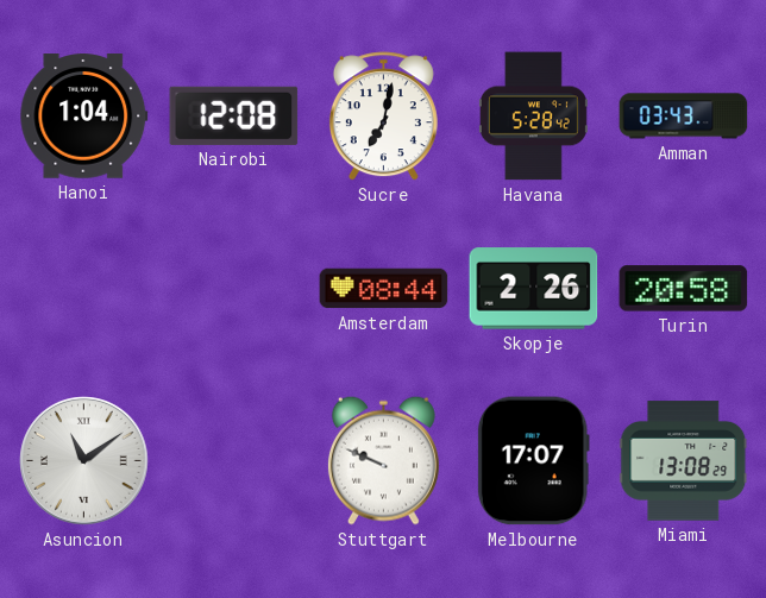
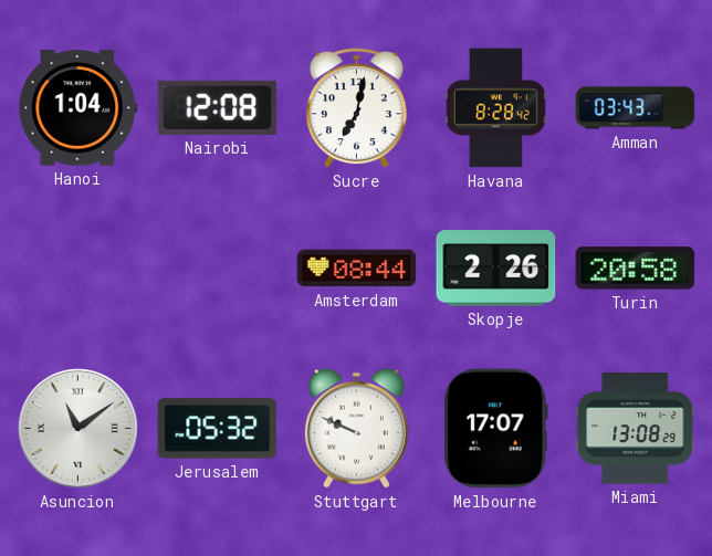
Havana: 5:28 -> 8:28
Jerusalem: none -> 05:32
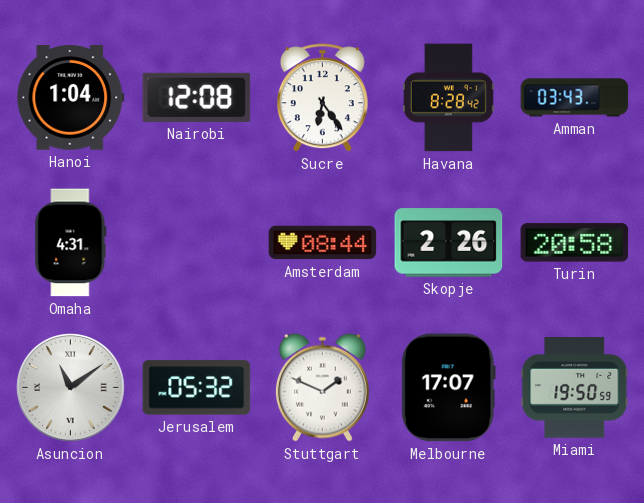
Sucre: 7:02 -> 6:24
Omaha: none -> 4:31
Stuttgart: 9:49 -> 1:49
Miami: 13:08 -> 19:50
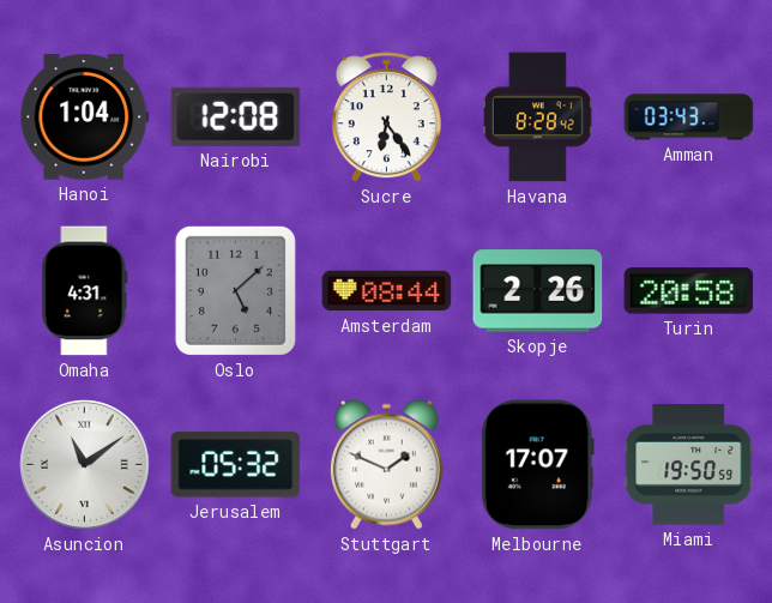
Oslo: none -> 5:08
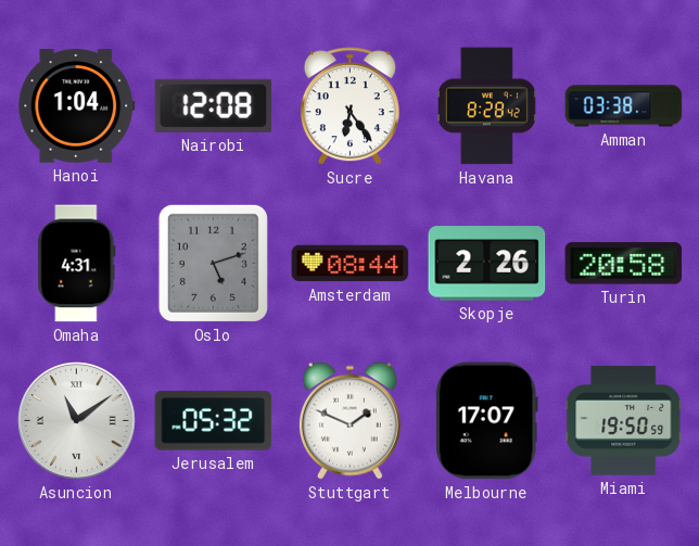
Amman: 03:43 -> 03:38
Oslo: 5:08 -> 5:12
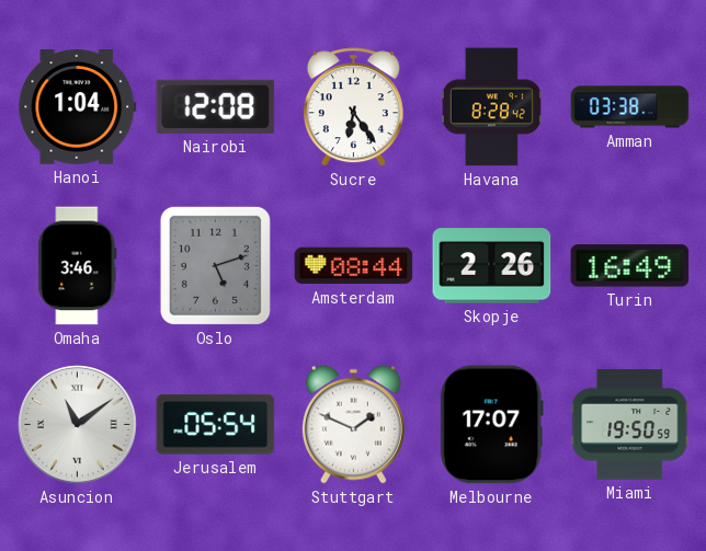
Omaha: 4:31 -> 3:46
Turin: 20:58 -> 16:49
Jerusalem: 05:32 -> 05:54
